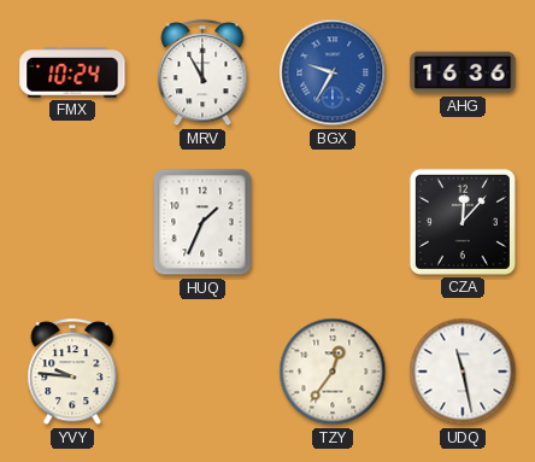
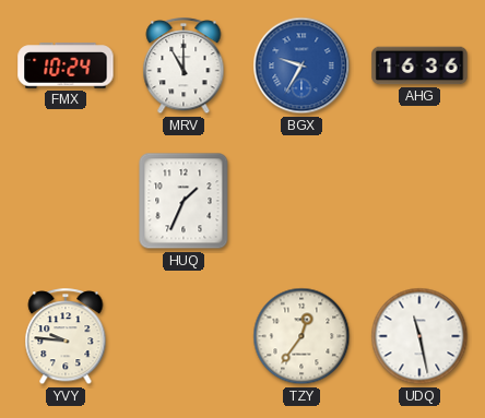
CZA: 12:07 -> none
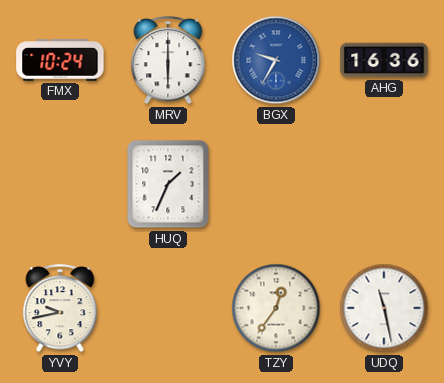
MRV: 11:00 -> 6:00
YVY: 9:46 -> 9:43
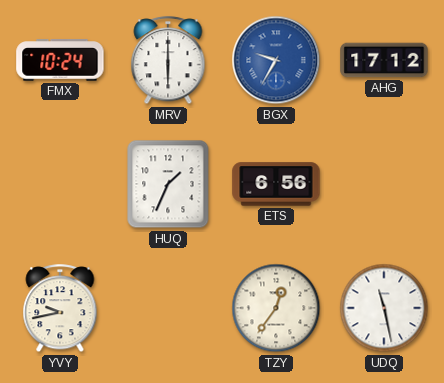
AHG: 16:36 -> 17:12
ETS: none -> 6:56
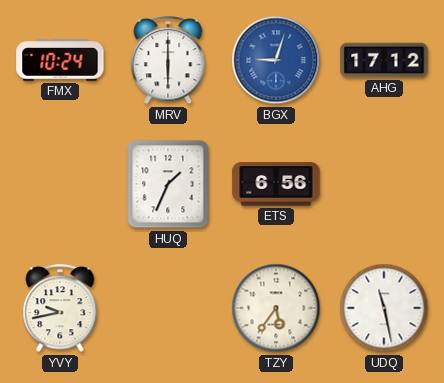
BGX: 9:35 -> 9:03
TZY: 12:36 -> 5:36
